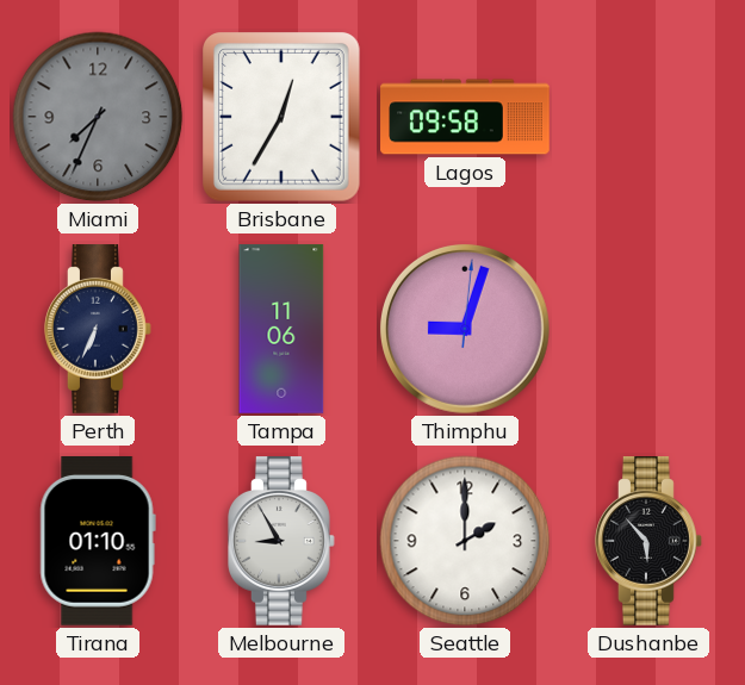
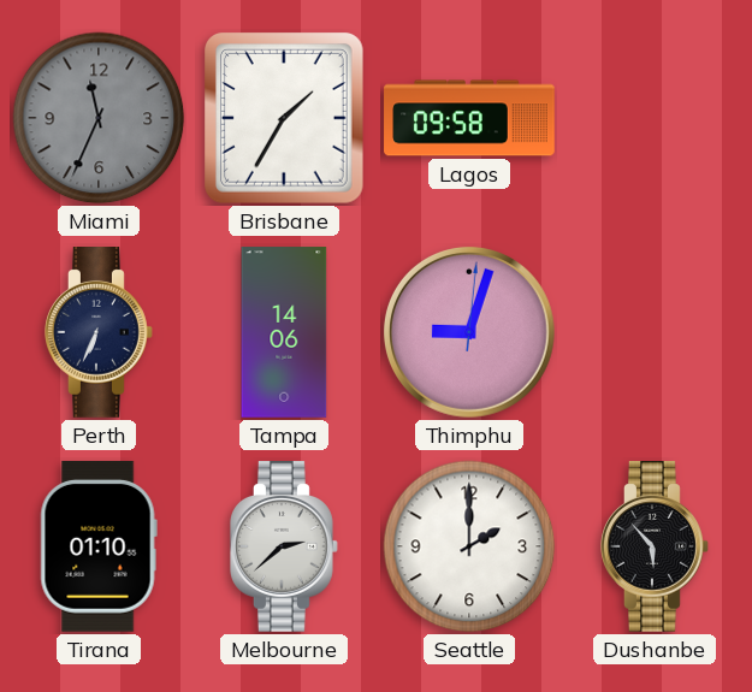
Miami: 7:34 -> 11:34
Brisbane: 12:35 -> 1:35
Tampa: 11:06 -> 14:06
Melbourne: 8:55 -> 2:38
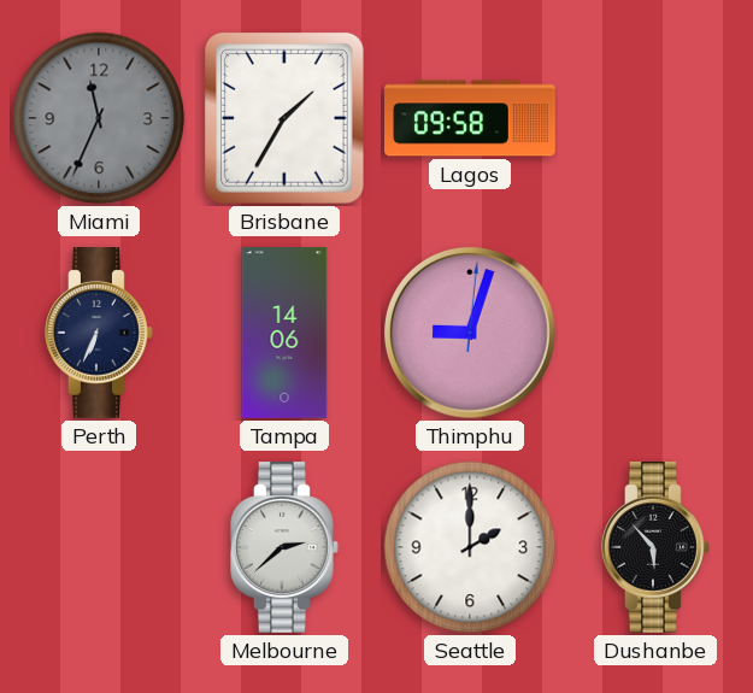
Tirana: 01:10 -> none
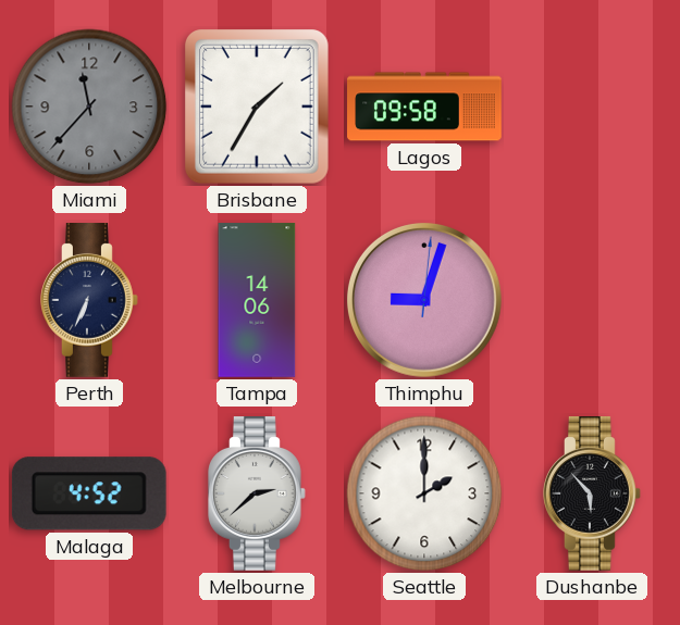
Miami: 11:34 -> 11:37
Malaga: none -> 4:52
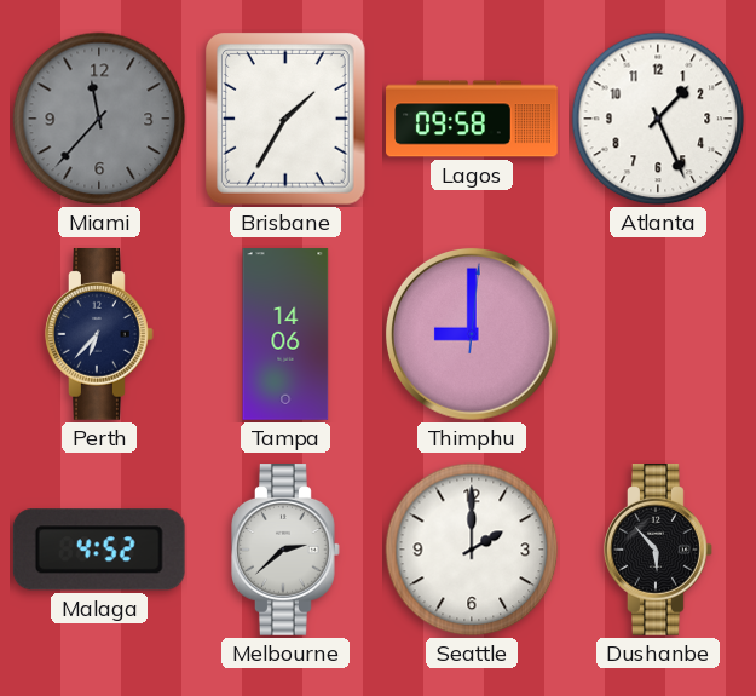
Atlanta: none -> 1:26
Perth: 6:34 -> 6:37
Thimphu: 9:03 -> 9:00
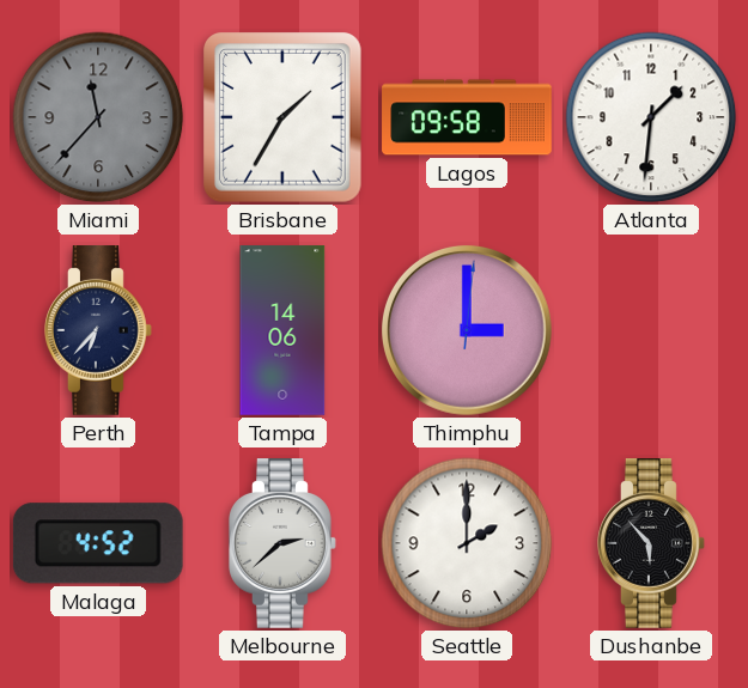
Atlanta: 1:26 -> 1:31
Thimphu: 9:00 -> 3:00
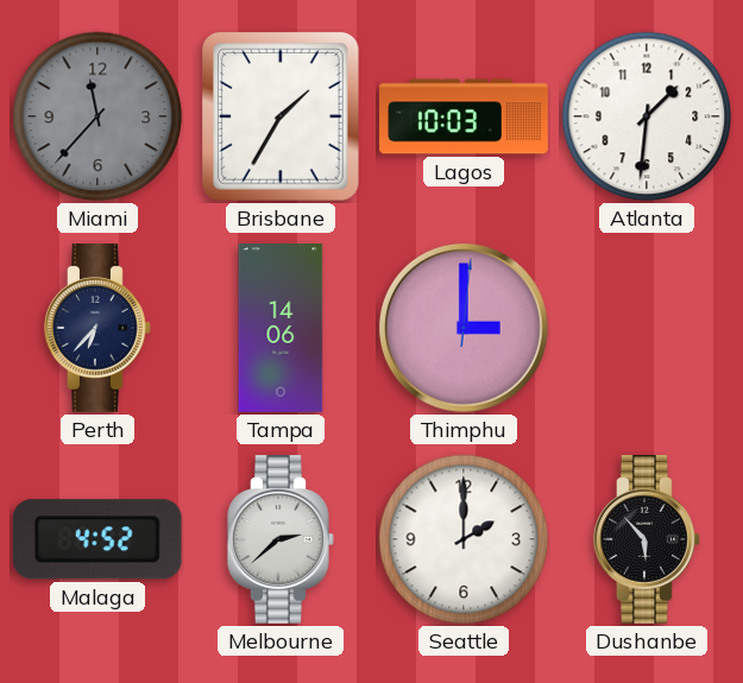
Lagos: 09:58 -> 10:03
